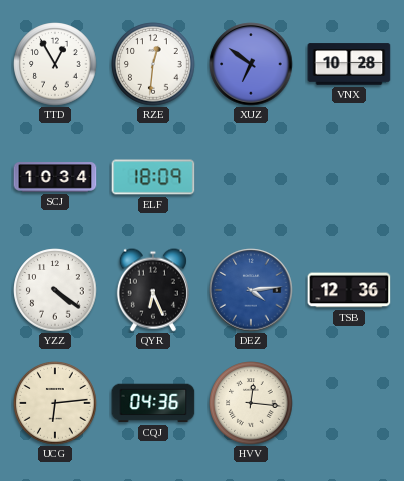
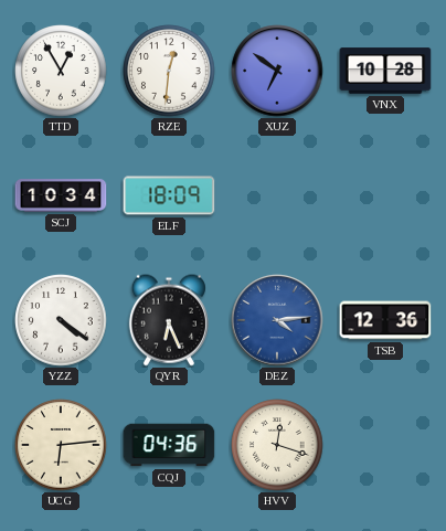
HVV: 12:16 -> 12:18
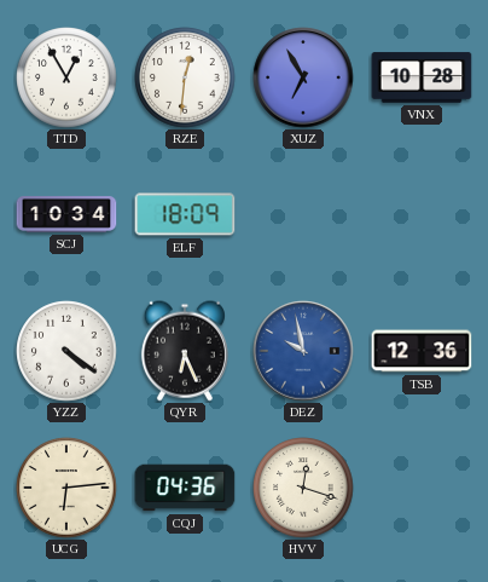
XUZ: 6:51 -> 6:55
DEZ: 4:14 -> 9:58
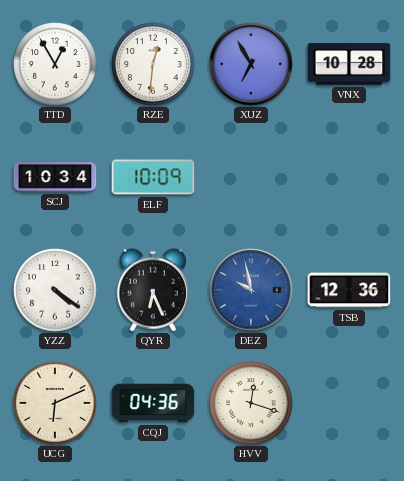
ELF: 18:09 -> 10:09
UCG: 6:14 -> 6:11
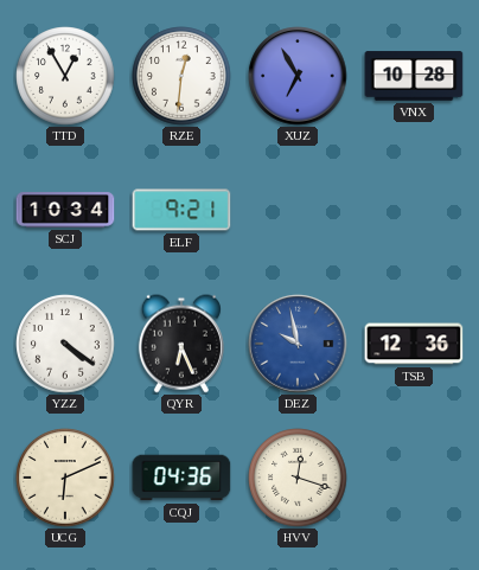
ELF: 10:09 -> 9:21
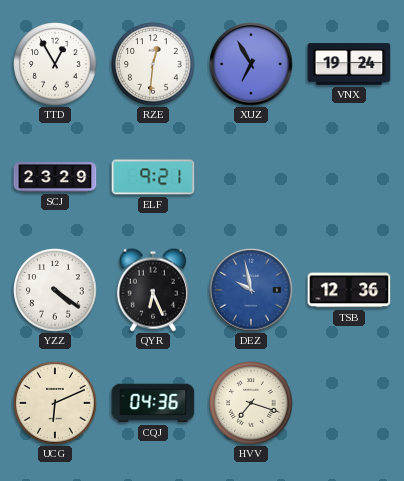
VNX: 10:28 -> 19:24
SCJ: 10:34 -> 23:29
HVV: 12:18 -> 7:18
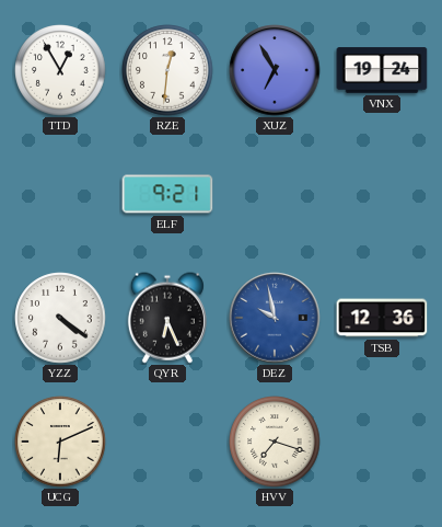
SCJ: 23:29 -> none
CQJ: 04:36 -> none
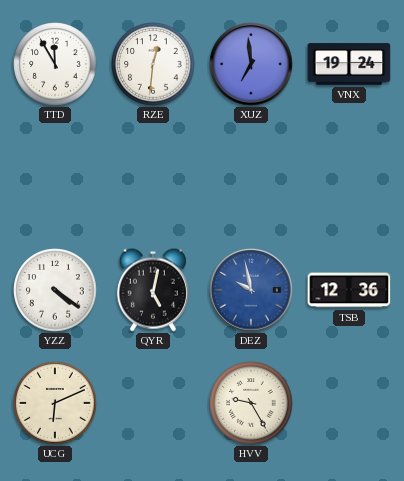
TTD: 12:55 -> 11:55
XUZ: 6:55 -> 6:59
ELF: 9:21 -> none
QYR: 6:26 -> 5:02
HVV: 7:18 -> 9:25
